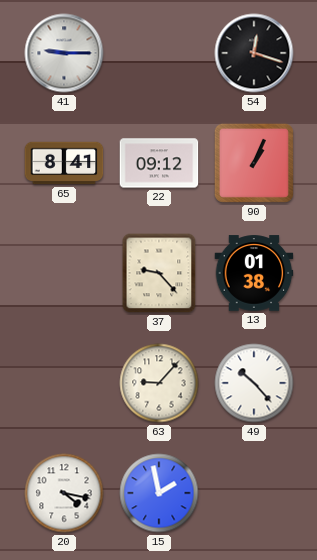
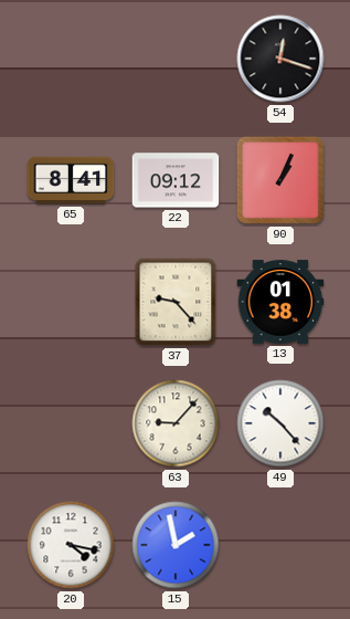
41: 9:15 -> none
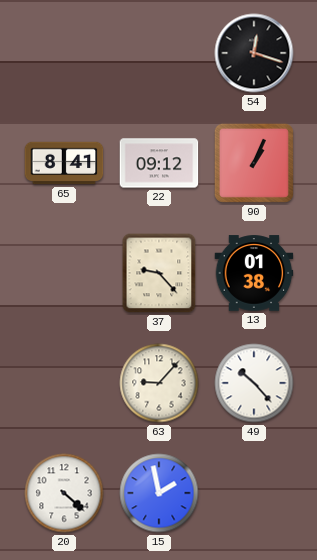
20: 4:17 -> 4:22
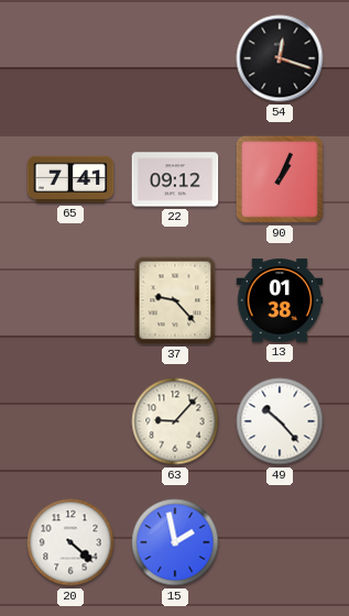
65: 8:41 -> 7:41
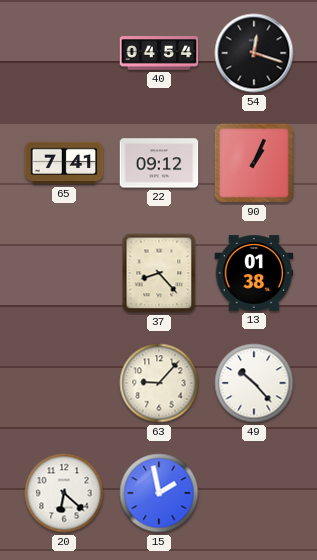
40: none -> 04:54
37: 9:23 -> 8:23
20: 4:22 -> 6:22
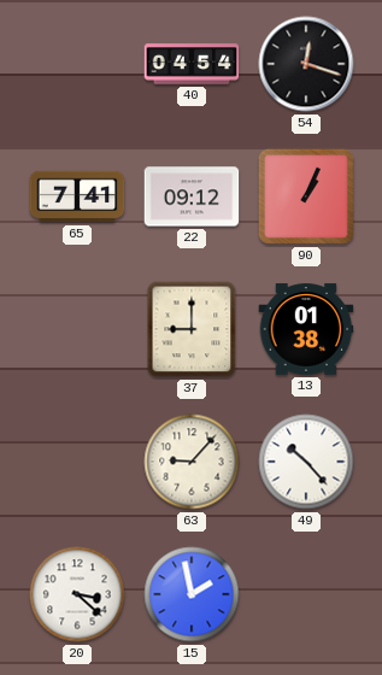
37: 8:23 -> 9:00
20: 6:22 -> 3:22
